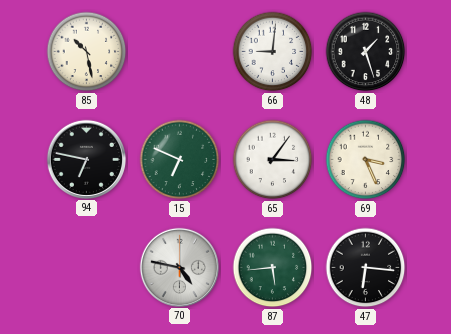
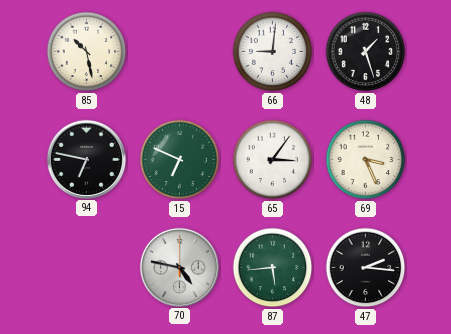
47: 6:16 -> 2:16
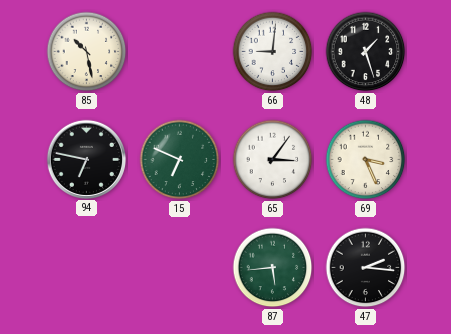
70: 4:47 -> none
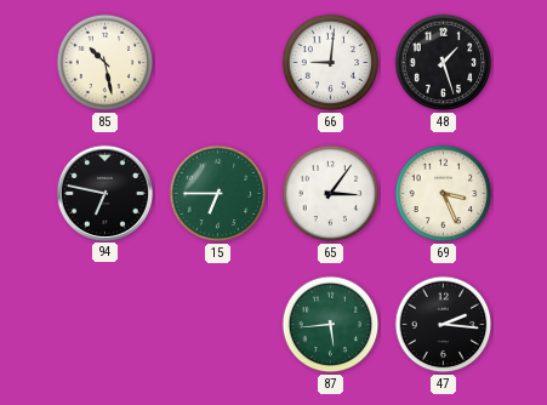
15: 6:49 -> 6:45
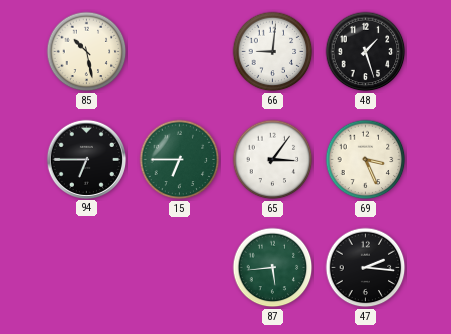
94: 6:47 -> 6:45
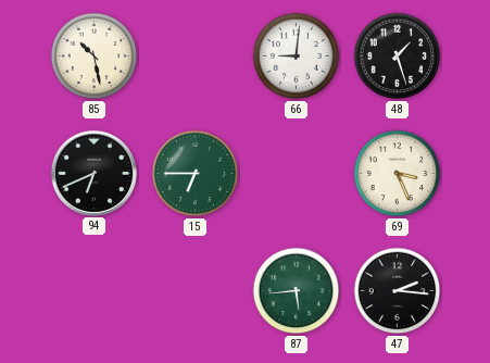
94: 6:45 -> 6:41
65: 3:06 -> none
